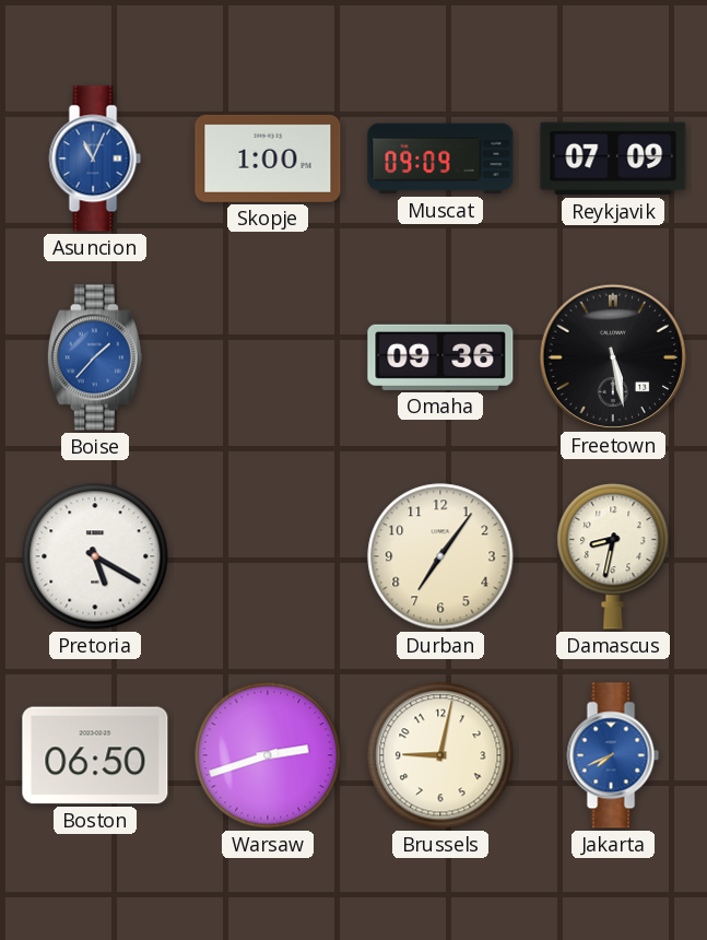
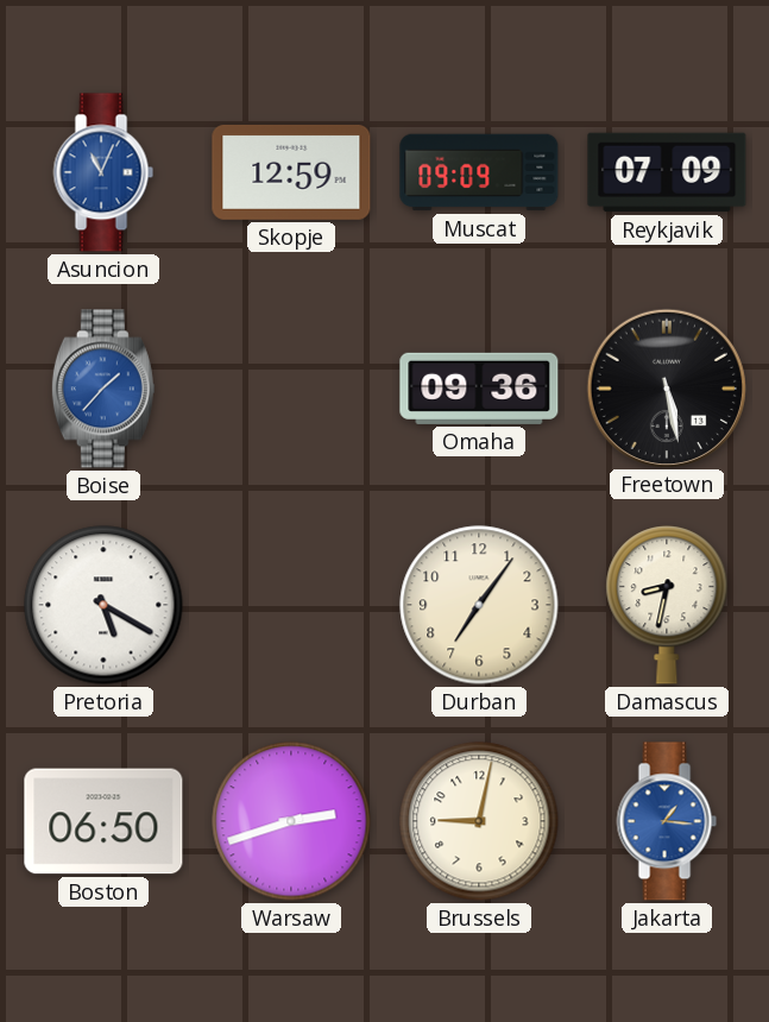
Skopje: 1:00 -> 12:59
Jakarta: 7:41 -> 1:16
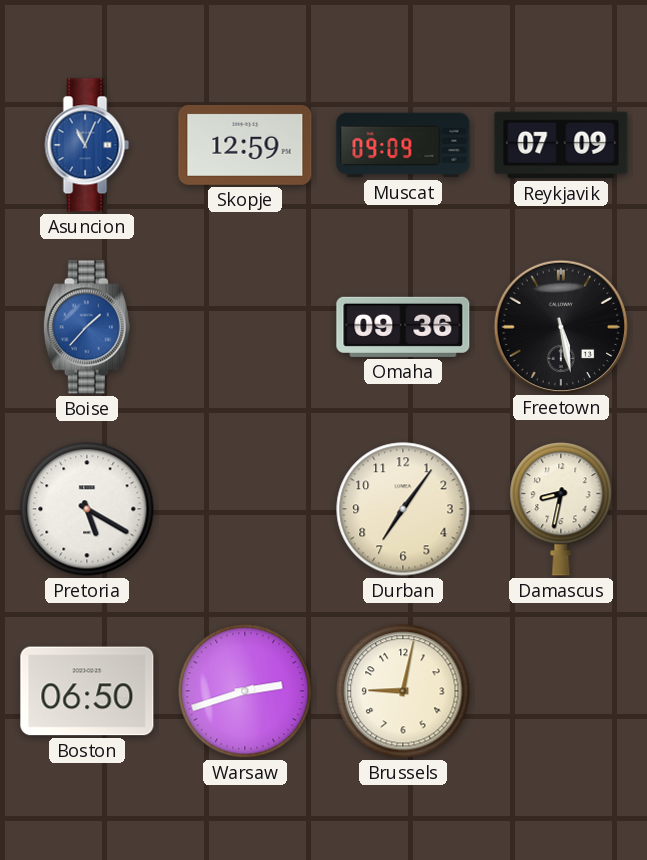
Jakarta: 1:16 -> none
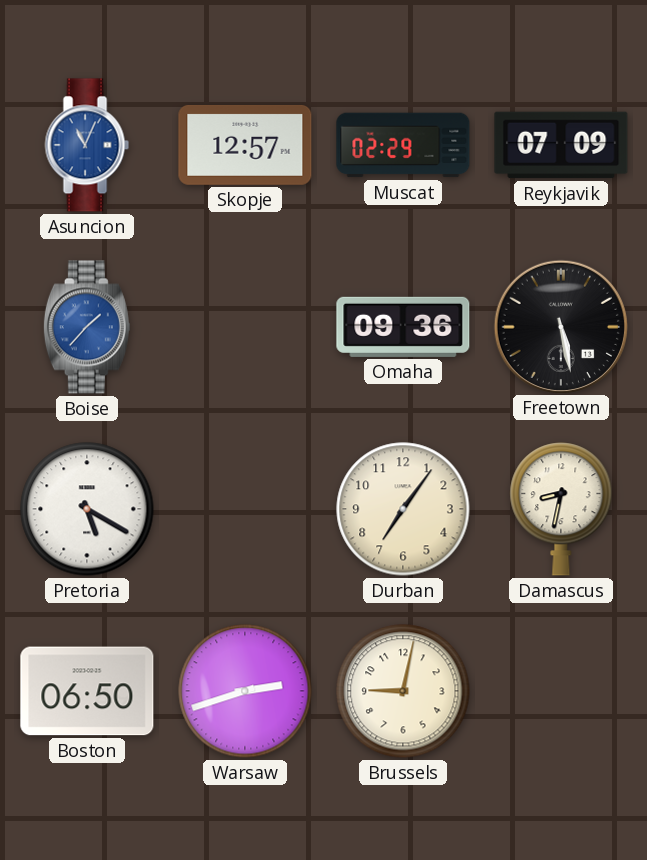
Skopje: 12:59 -> 12:57
Muscat: 09:09 -> 02:29
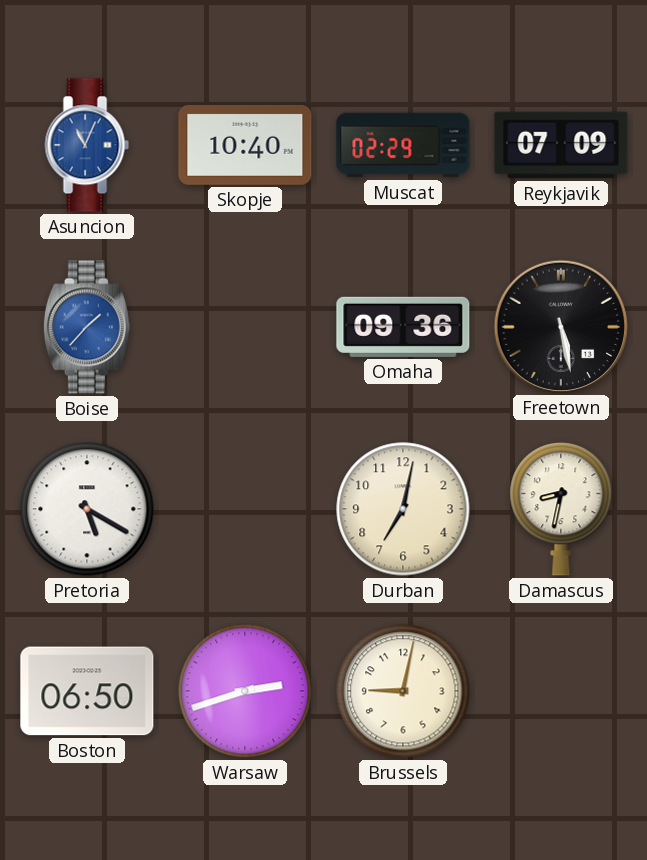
Skopje: 12:57 -> 10:40
Durban: 7:06 -> 7:02
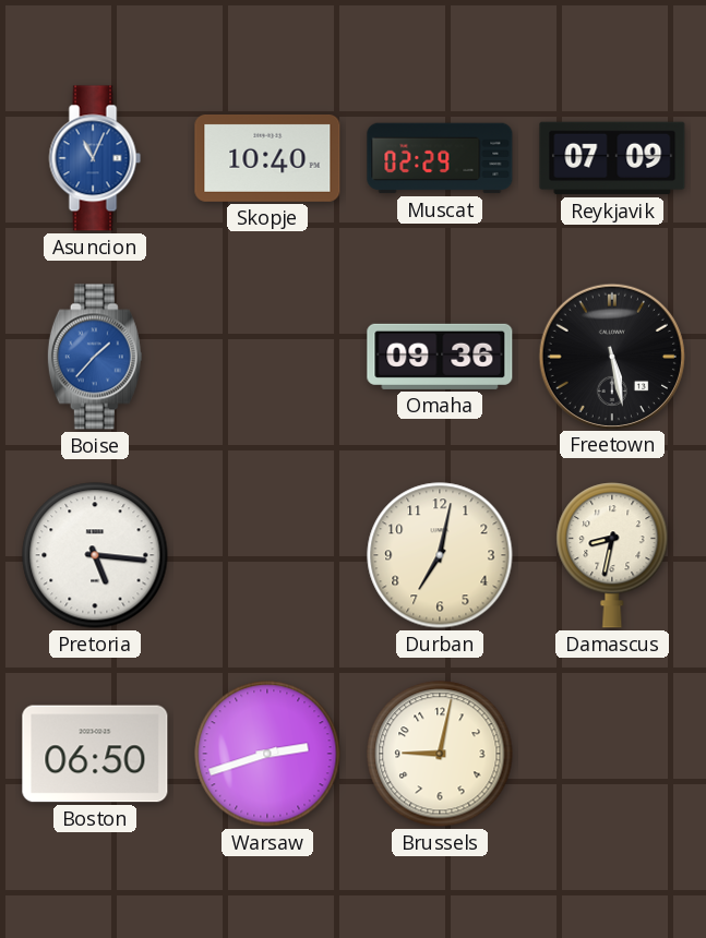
Pretoria: 5:20 -> 5:16
